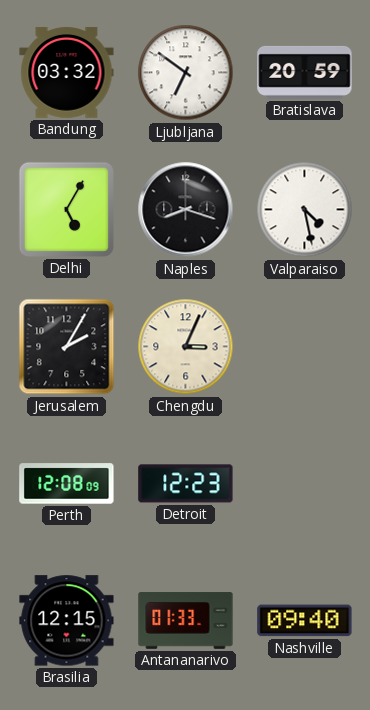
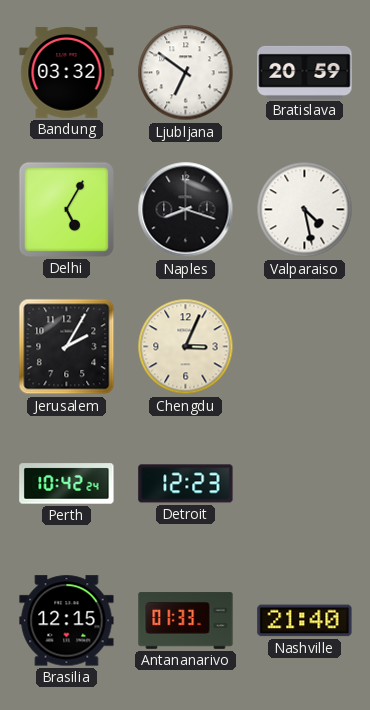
Perth: 12:08 -> 10:42
Nashville: 09:40 -> 21:40
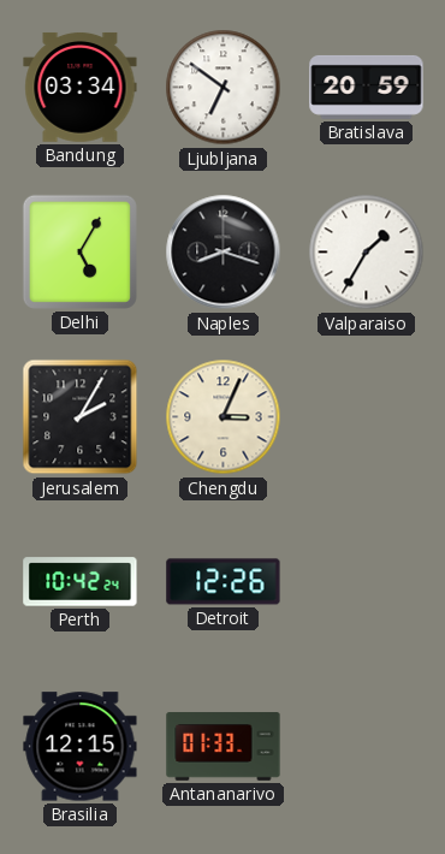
Bandung: 03:32 -> 03:34
Valparaiso: 4:28 -> 1:35
Detroit: 12:23 -> 12:26
Nashville: 21:40 -> none
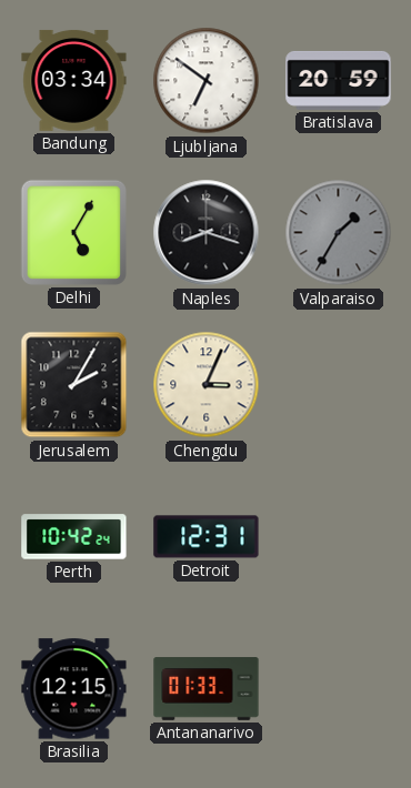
Valparaiso dial: white -> grey
Detroit: 12:26 -> 12:31
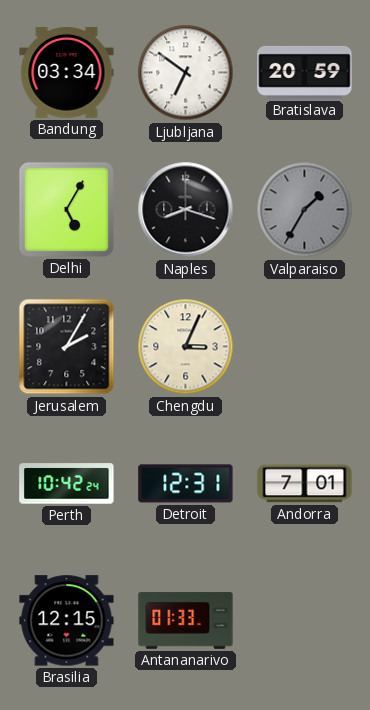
Andorra: none -> 7:01
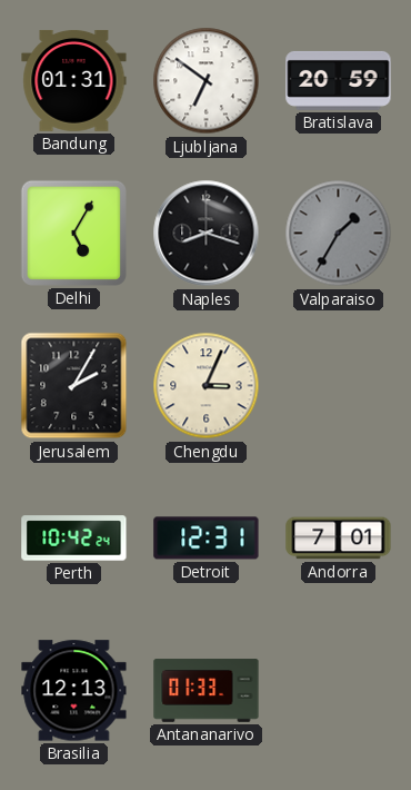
Bandung: 03:34 -> 01:31
Brasilia: 12:15 -> 12:13
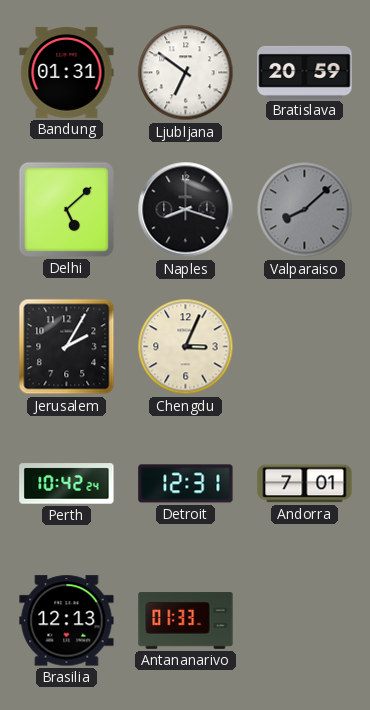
Delhi: 5:05 -> 5:08
Valparaiso: 1:35 -> 8:08
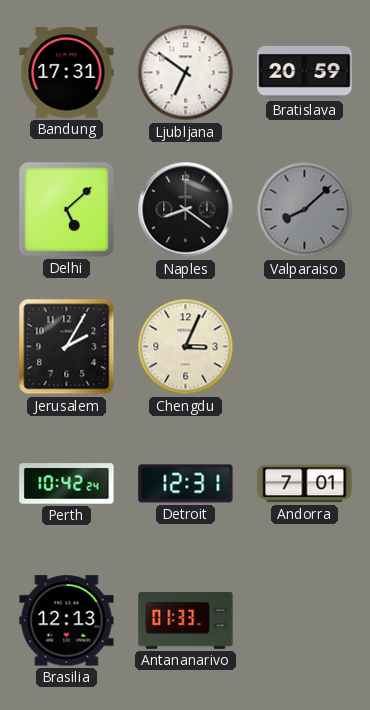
Bandung: 01:31 -> 17:31
Naples: 8:18 -> 8:21
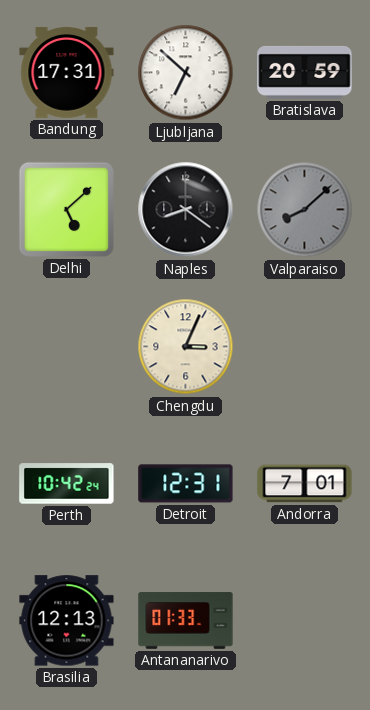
Ljubljana: 6:51 -> 6:52
Jerusalem: 2:05 -> none
